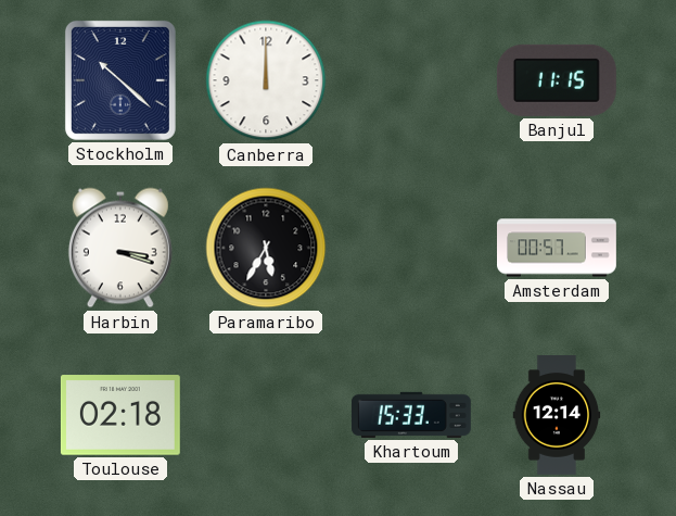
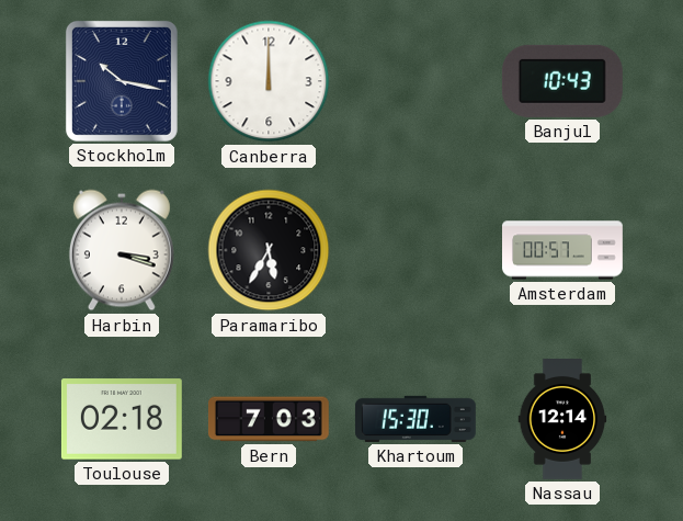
Stockholm: 10:22 -> 10:17
Banjul: 11:15 -> 10:43
Bern: none -> 7:03
Khartoum: 15:33 -> 15:30
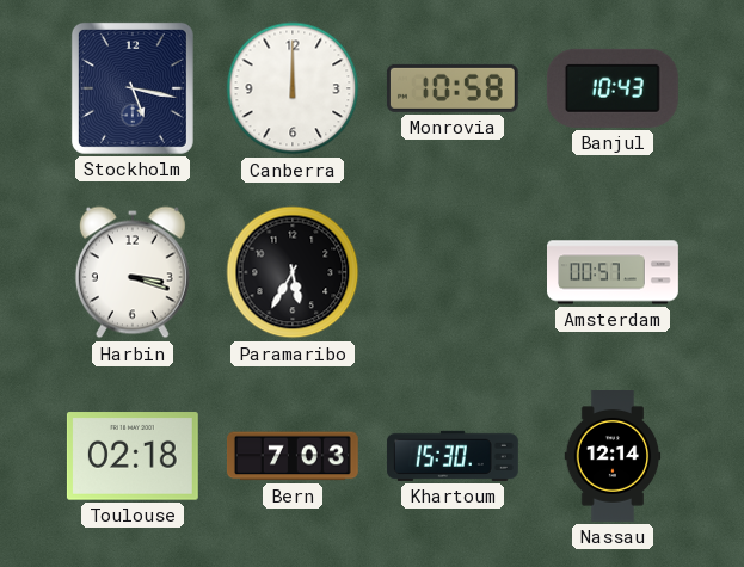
Stockholm: 10:17 -> 5:17
Monrovia: none -> 10:58
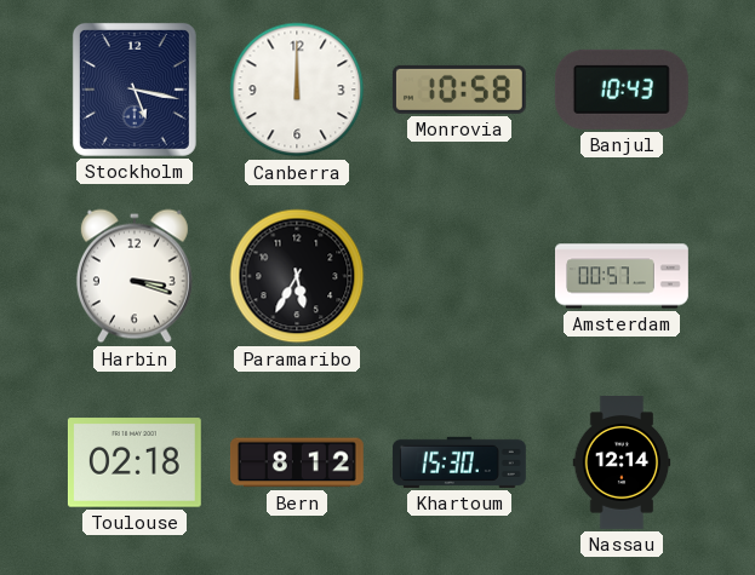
Bern: 7:03 -> 8:12
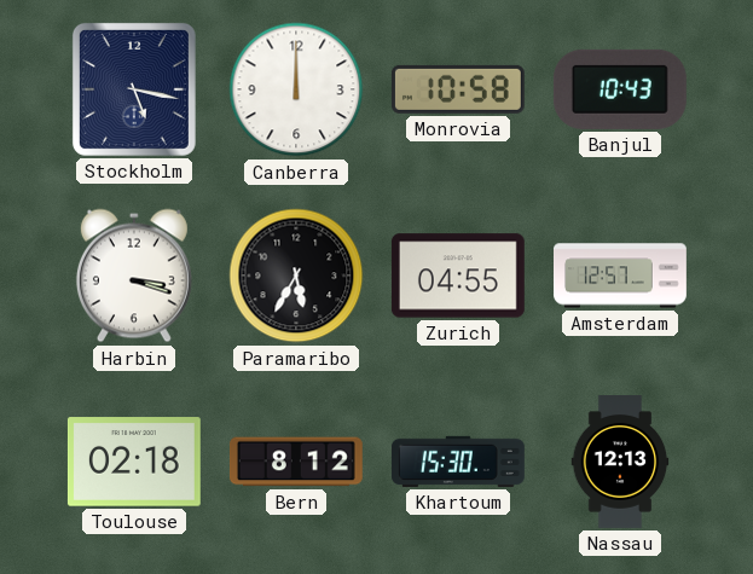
Zurich: none -> 04:55
Amsterdam: 00:57 -> 12:57
Nassau: 12:14 -> 12:13
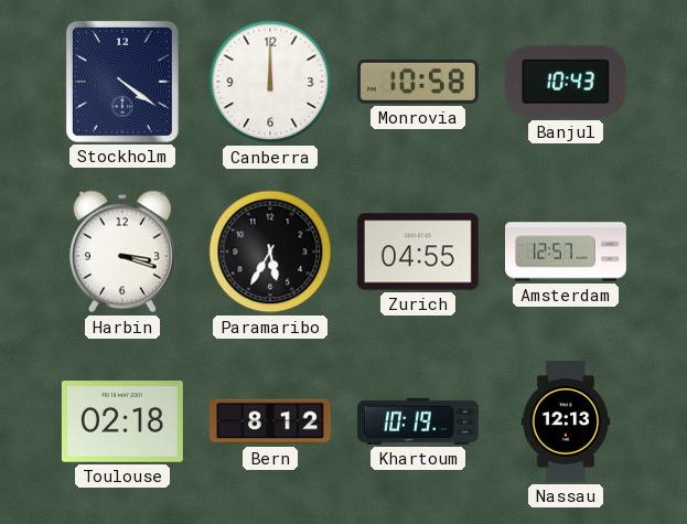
Stockholm: 5:17 -> 4:21
Khartoum: 15:30 -> 10:19
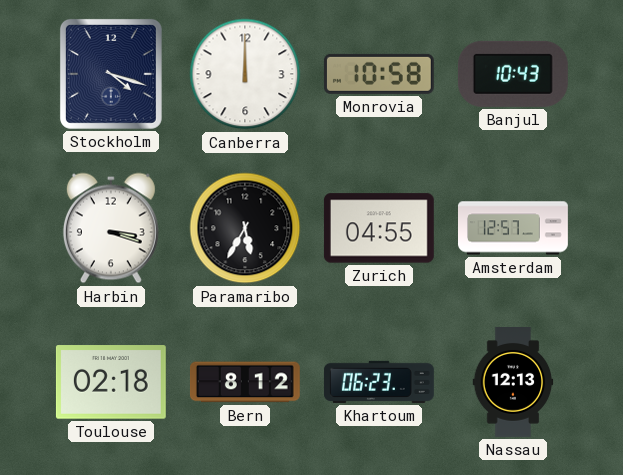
Stockholm: 4:21 -> 4:18
Khartoum: 10:19 -> 06:23
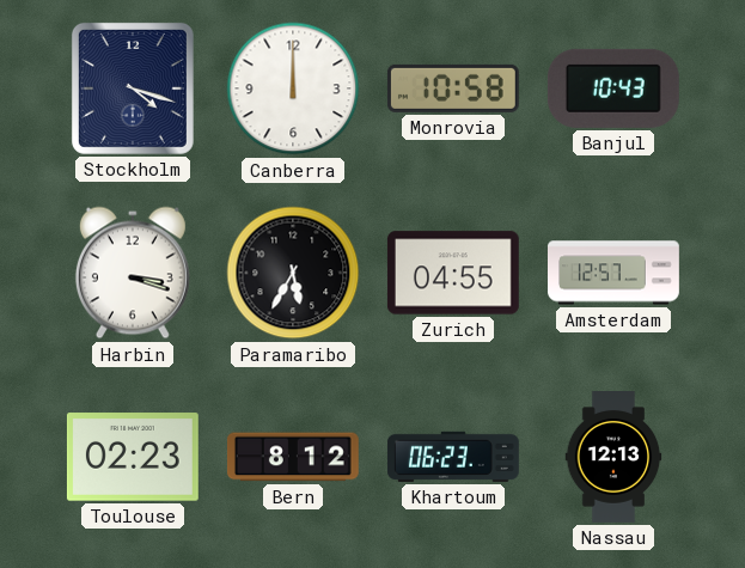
Toulouse: 02:18 -> 02:23
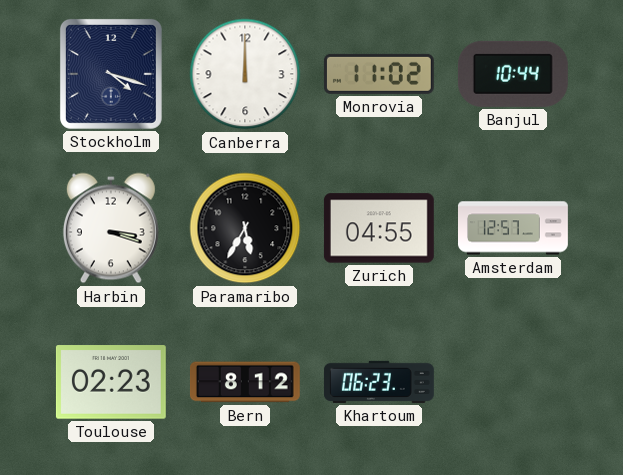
Monrovia: 10:58 -> 11:02
Banjul: 10:43 -> 10:44
Nassau: 12:13 -> none
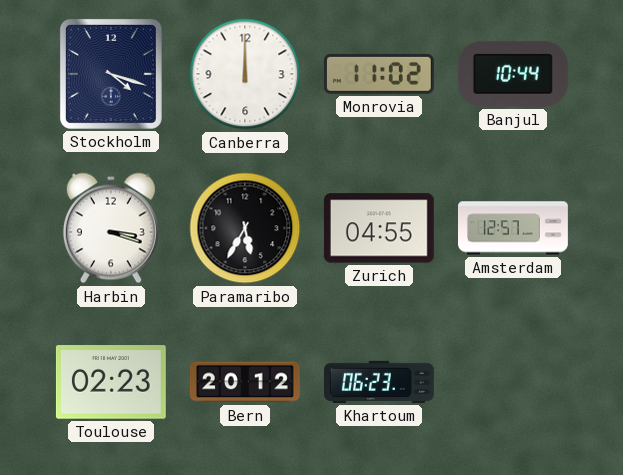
Bern: 8:12 -> 20:12
